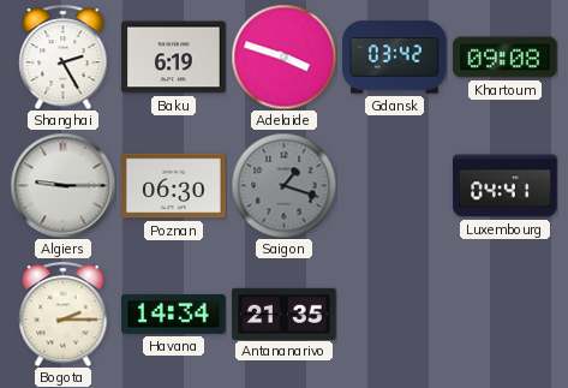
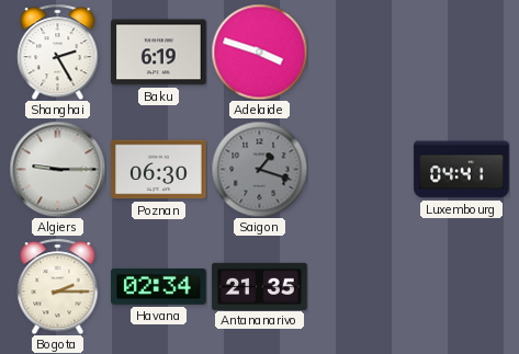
Gdansk: 03:42 -> none
Khartoum: 09:08 -> none
Havana: 14:34 -> 02:34
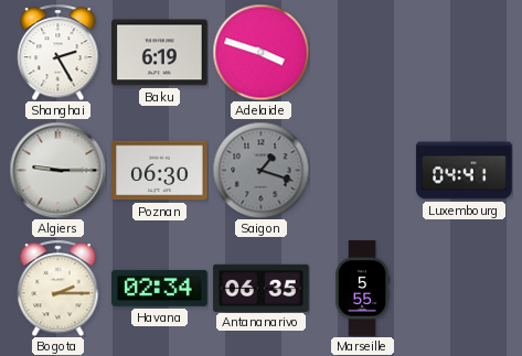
Antananarivo: 21:35 -> 06:35
Marseille: none -> 5:55
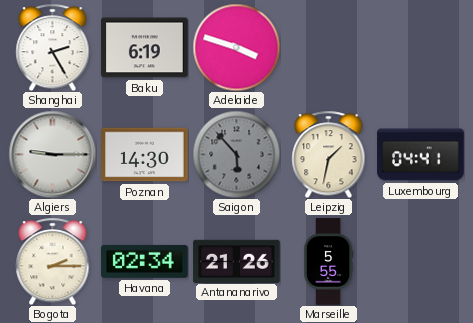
Poznan: 06:30 -> 14:30
Saigon: 1:18 -> 5:53
Leipzig: none -> 1:32
Antananarivo: 06:35 -> 21:26
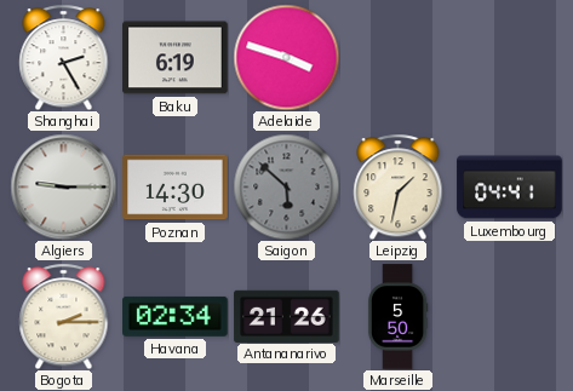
Saigon: 5:53 -> 5:52
Marseille: 5:55 -> 5:50
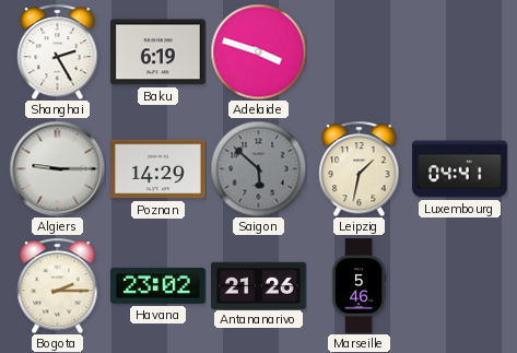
Poznan: 14:30 -> 14:29
Havana: 02:34 -> 23:02
Marseille: 5:50 -> 5:46
